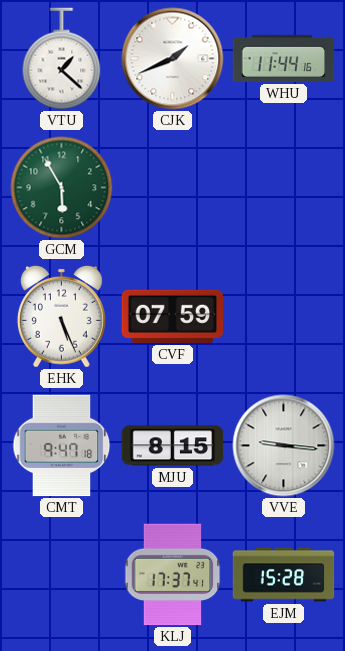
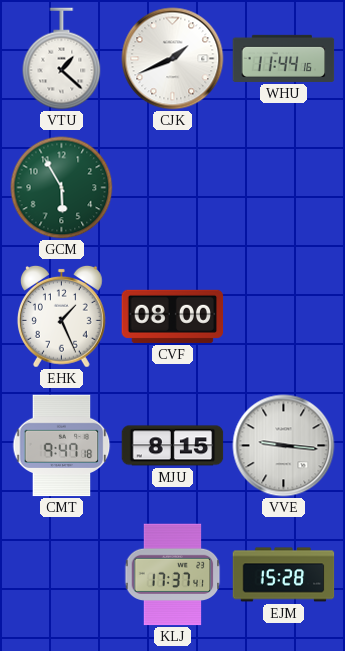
EHK: 5:26 -> 1:26
CVF: 07:59 -> 08:00
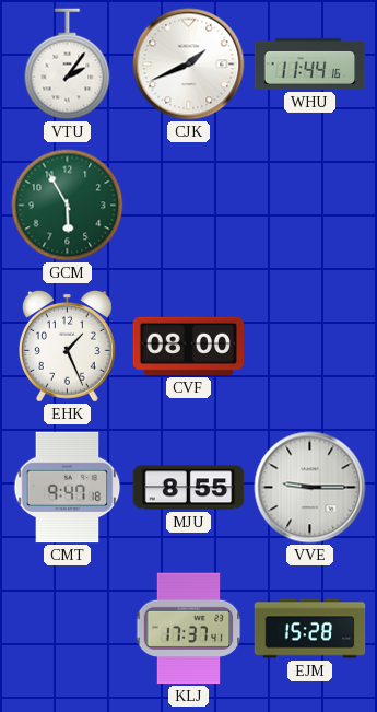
VTU: 1:22 -> 2:06
MJU: 8:15 -> 8:55
VVE: 9:16 -> 9:15
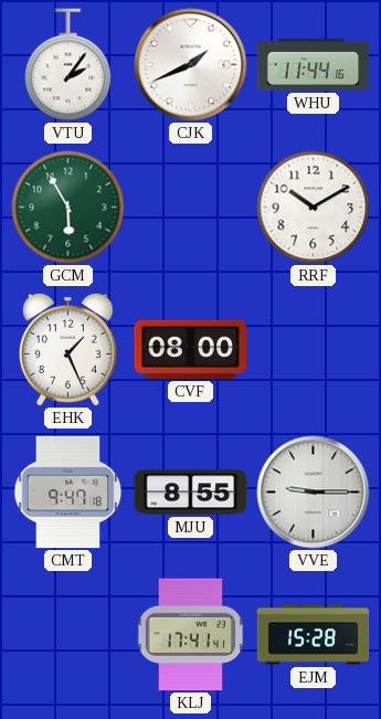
RRF: none -> 10:10
KLJ: 17:37 -> 17:41
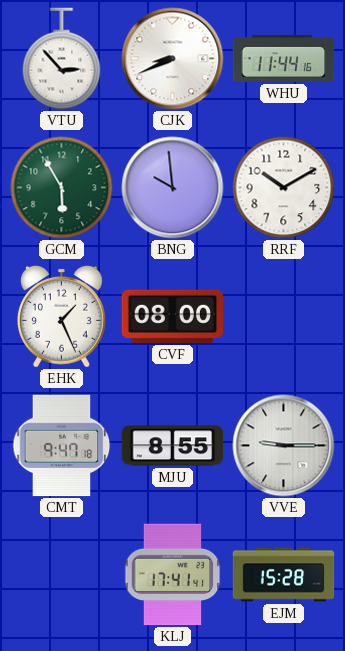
VTU: 2:06 -> 2:53
CJK: 1:41 -> 8:41
BNG: none -> 9:59
